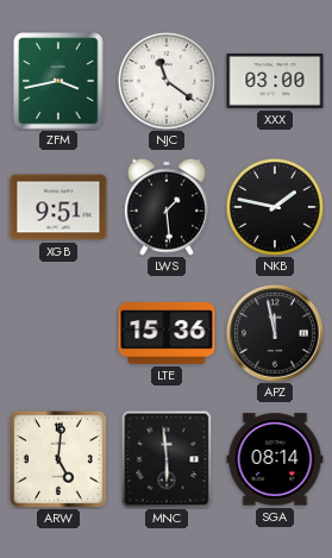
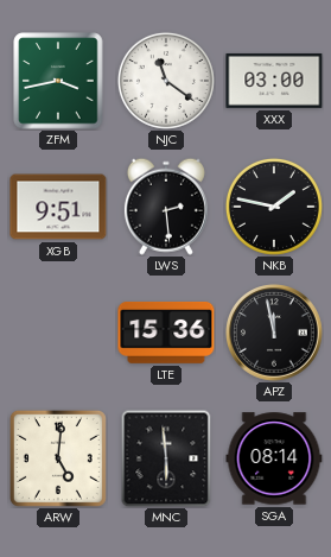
LWS: 1:29 -> 2:29
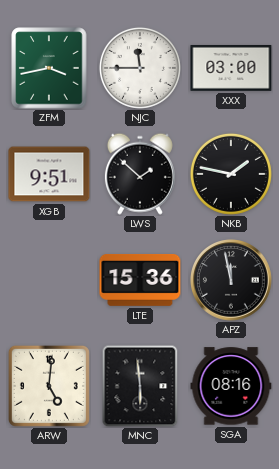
NJC: 11:21 -> 11:45
LWS: 2:29 -> 1:52
SGA: 08:14 -> 08:16
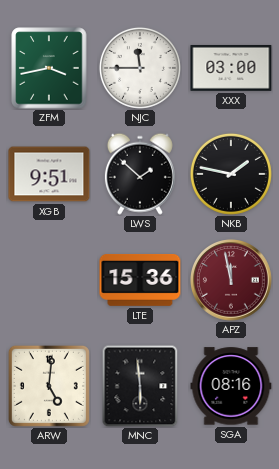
APZ dial: black -> burgundy
